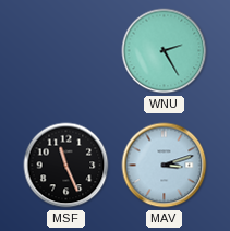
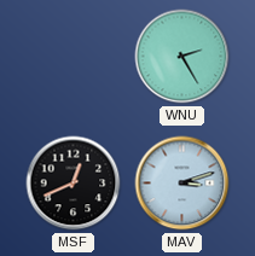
MSF: 11:26 -> 12:41
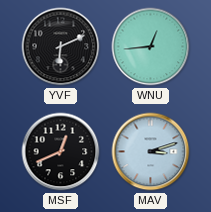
YVF: none -> 6:11
WNU: 2:25 -> 12:44
